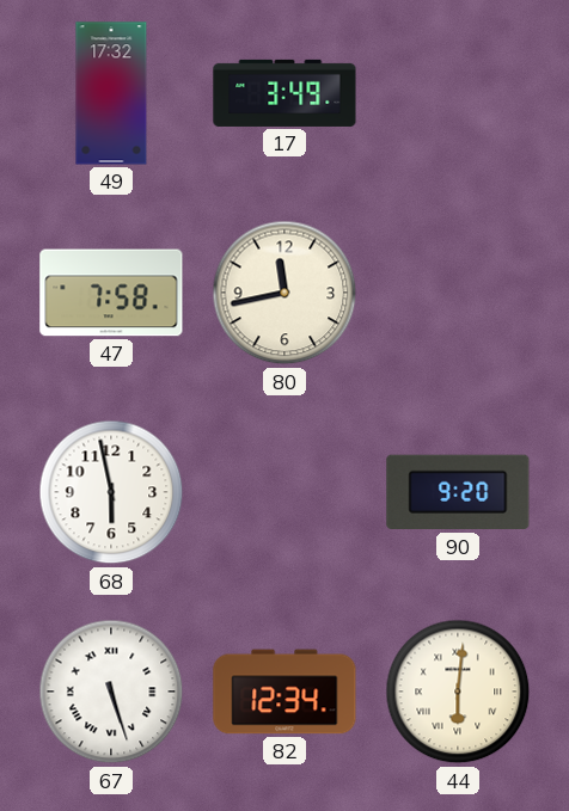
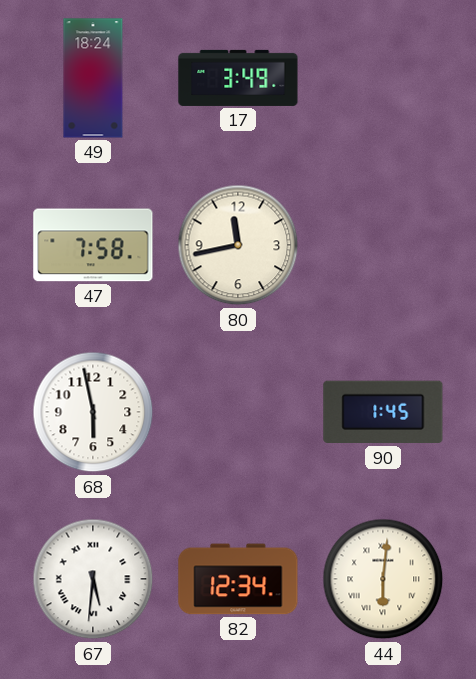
49: 17:32 -> 18:24
90: 9:20 -> 1:45
67: 5:27 -> 5:31
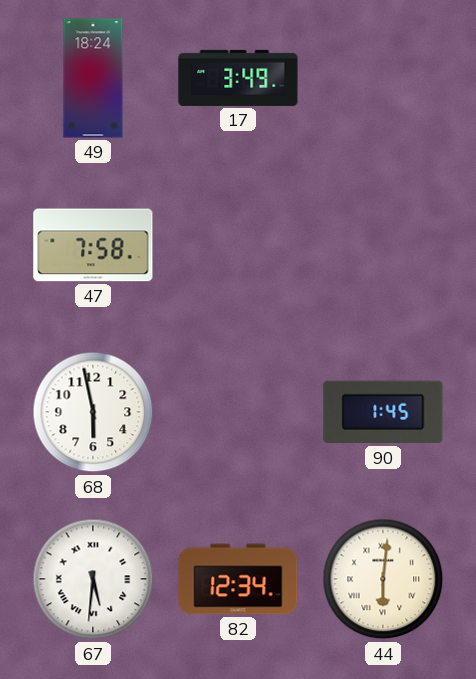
80: 11:43 -> none
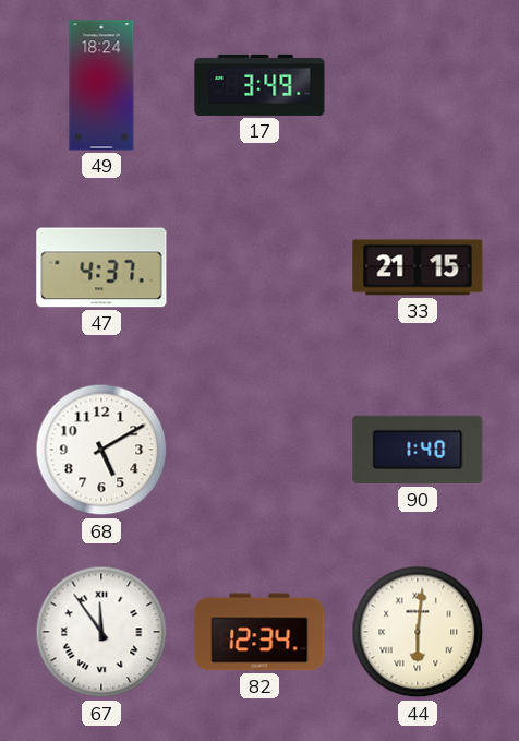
47: 7:58 -> 4:37
33: none -> 21:15
68: 5:58 -> 5:10
90: 1:45 -> 1:40
67: 5:31 -> 11:54
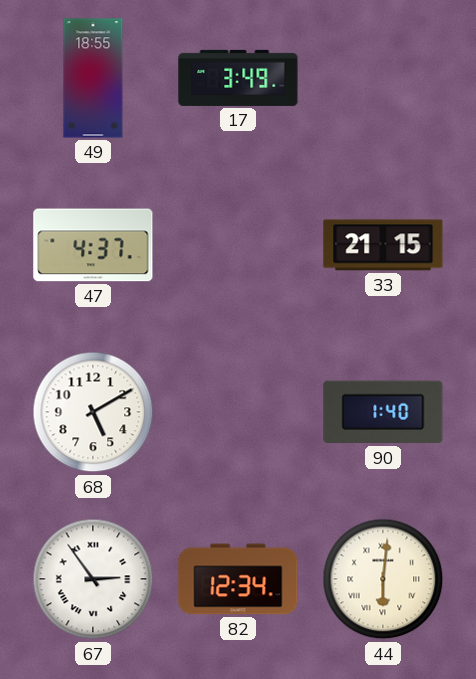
49: 18:24 -> 18:55
67: 11:54 -> 2:54
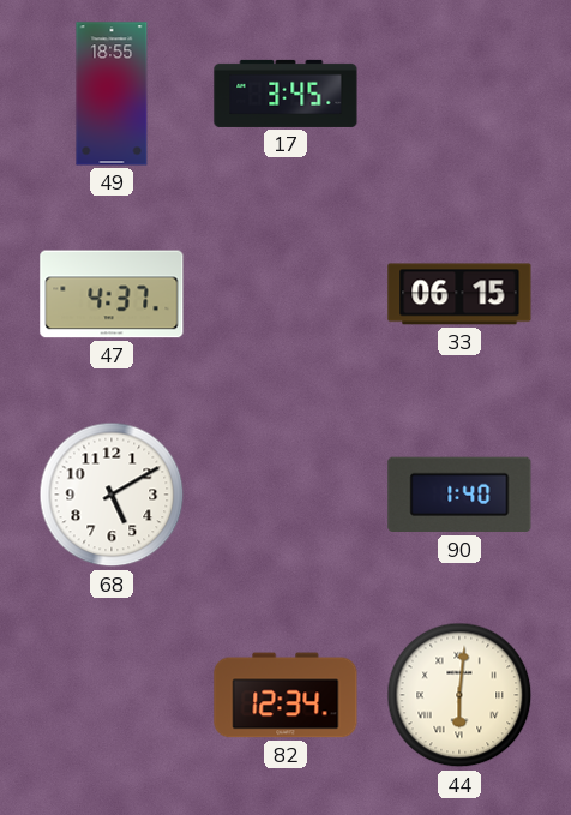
17: 3:49 -> 3:45
33: 21:15 -> 06:15
67: 2:54 -> none
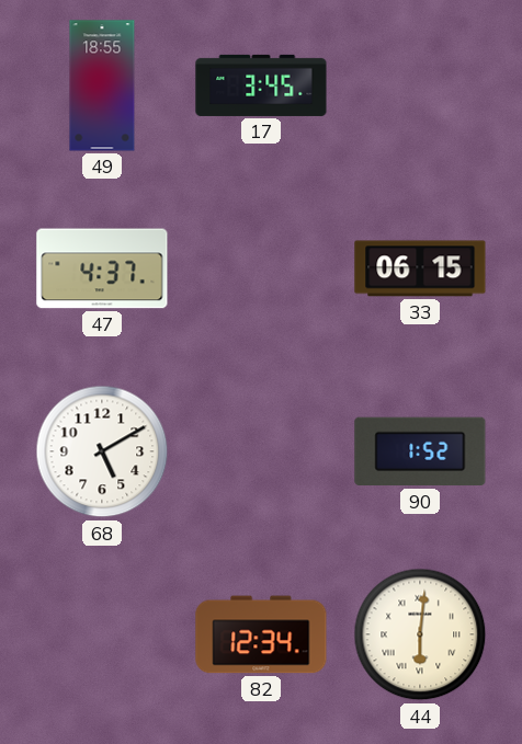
90: 1:40 -> 1:52
